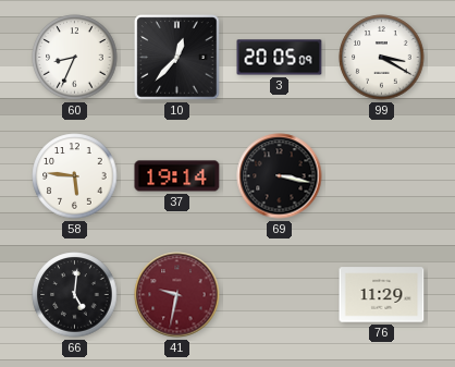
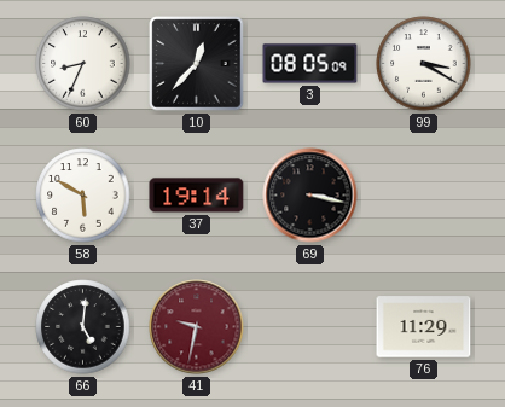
3: 20:05 -> 08:05
58: 5:46 -> 5:50
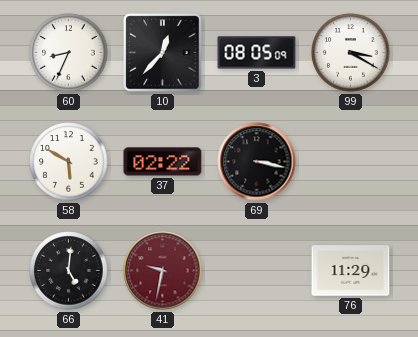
37: 19:14 -> 02:22
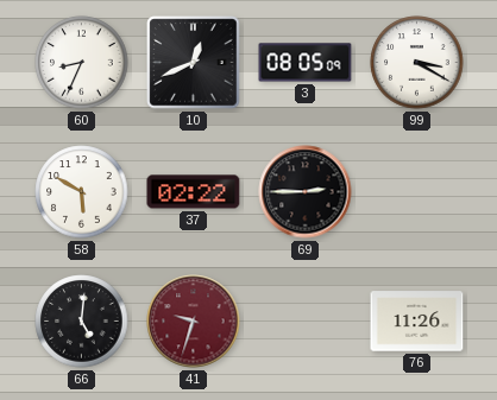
10: 12:37 -> 12:41
69: 3:17 -> 2:45
41: 9:32 -> 9:33
76: 11:29 -> 11:26
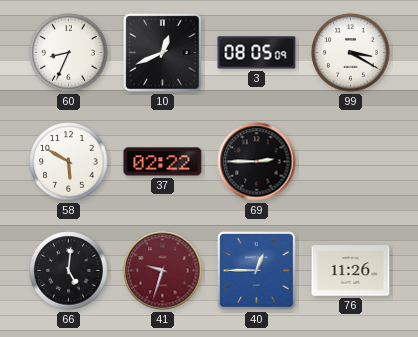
40: none -> 12:45
